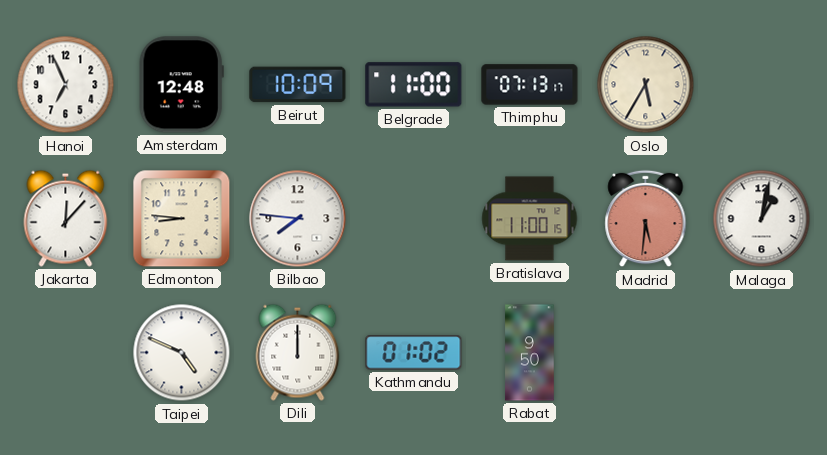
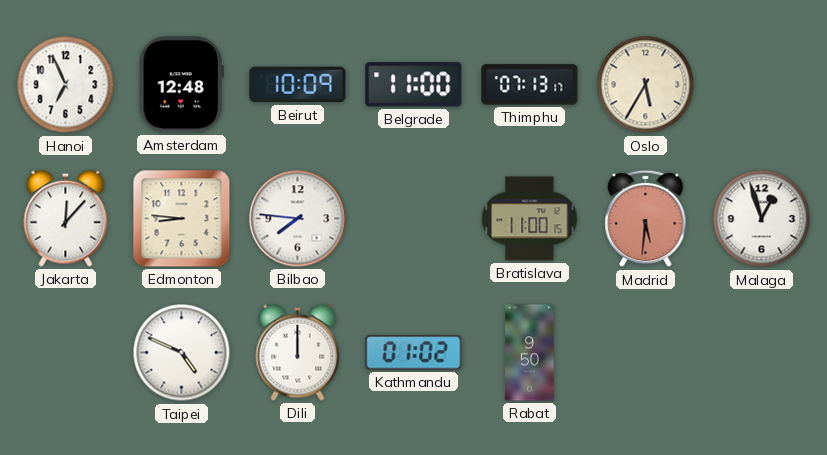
Malaga: 1:02 -> 12:57
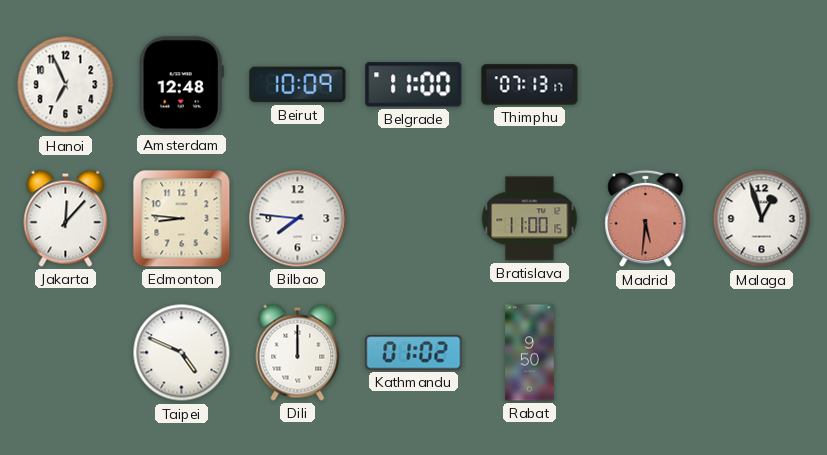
Oslo: 5:35 -> none
